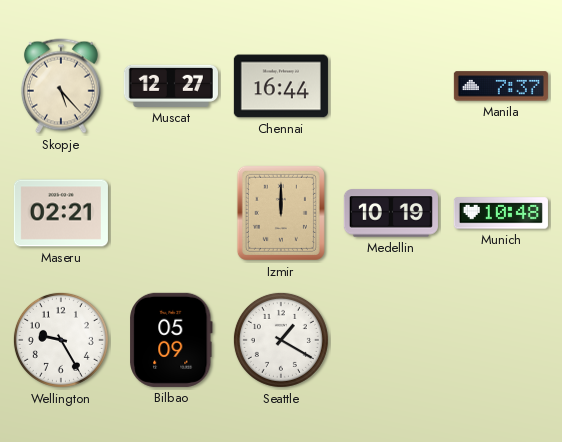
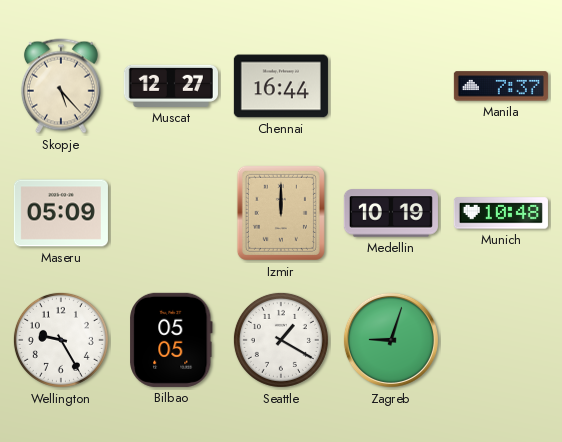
Maseru: 02:21 -> 05:09
Bilbao: 05:09 -> 05:05
Zagreb: none -> 9:03
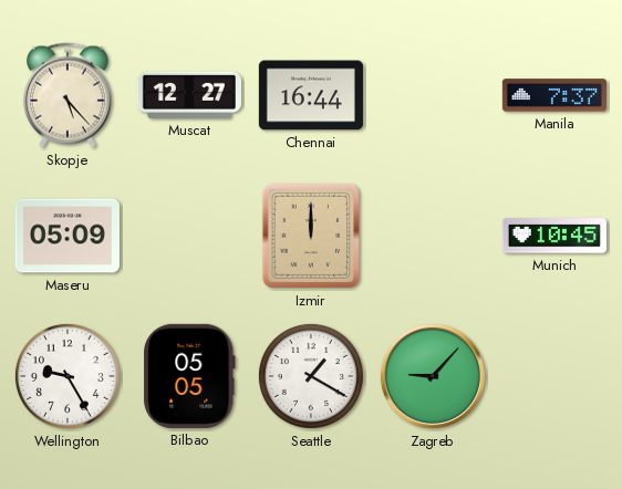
Medellin: 10:19 -> none
Munich: 10:48 -> 10:45
Zagreb: 9:03 -> 9:07
